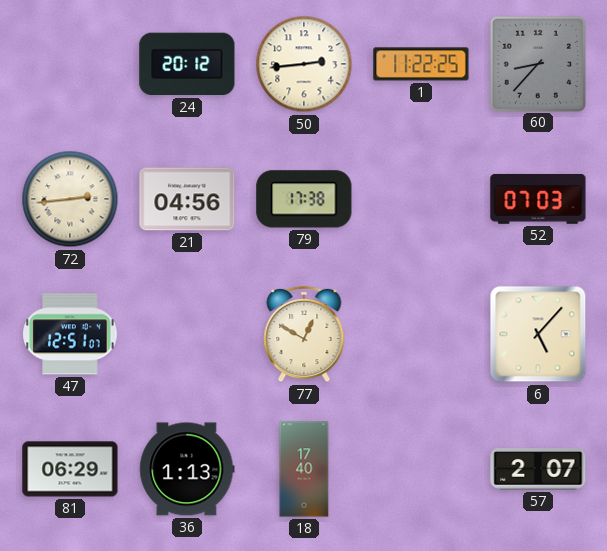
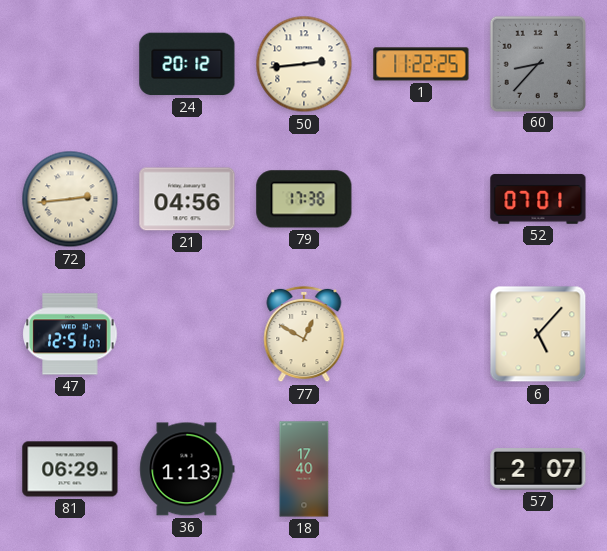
52: 07:03 -> 07:01
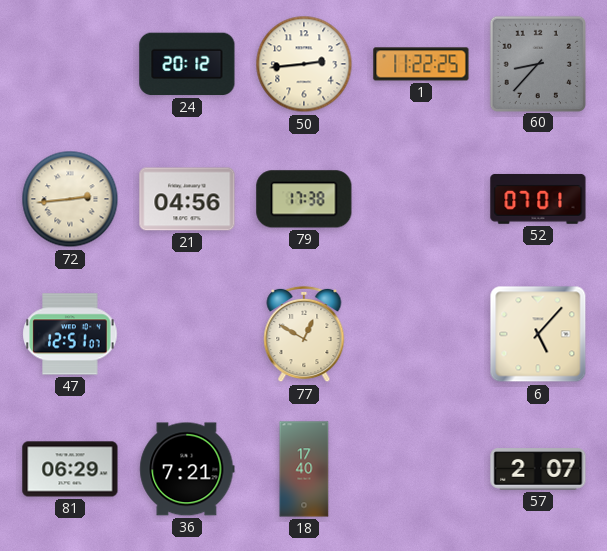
36: 1:13 -> 7:21
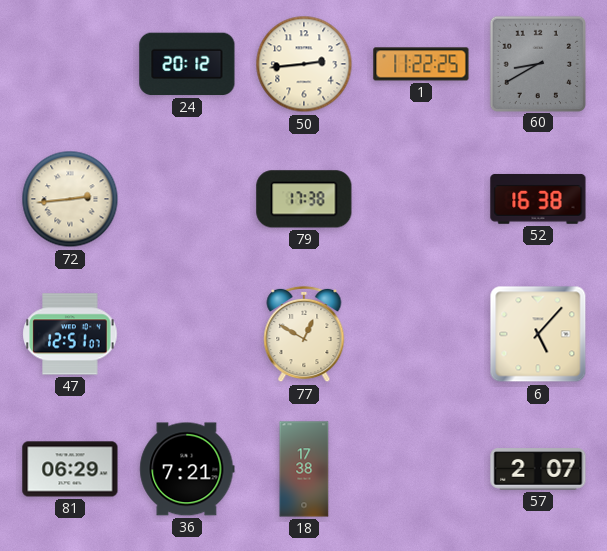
60: 8:37 -> 8:40
21: 04:56 -> none
52: 07:01 -> 16:38
18: 17:40 -> 17:38
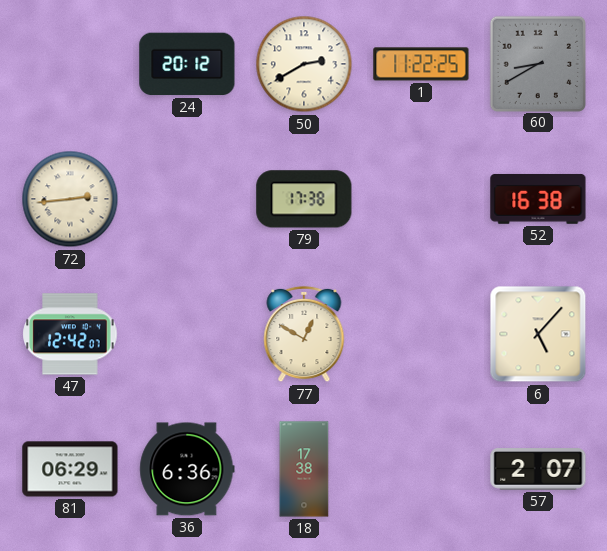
50: 2:44 -> 2:40
47: 12:51 -> 12:42
36: 7:21 -> 6:36
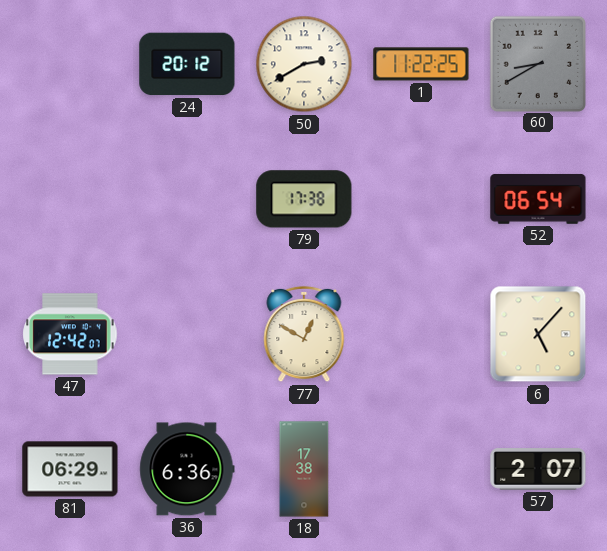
72: 2:44 -> none
52: 16:38 -> 06:54
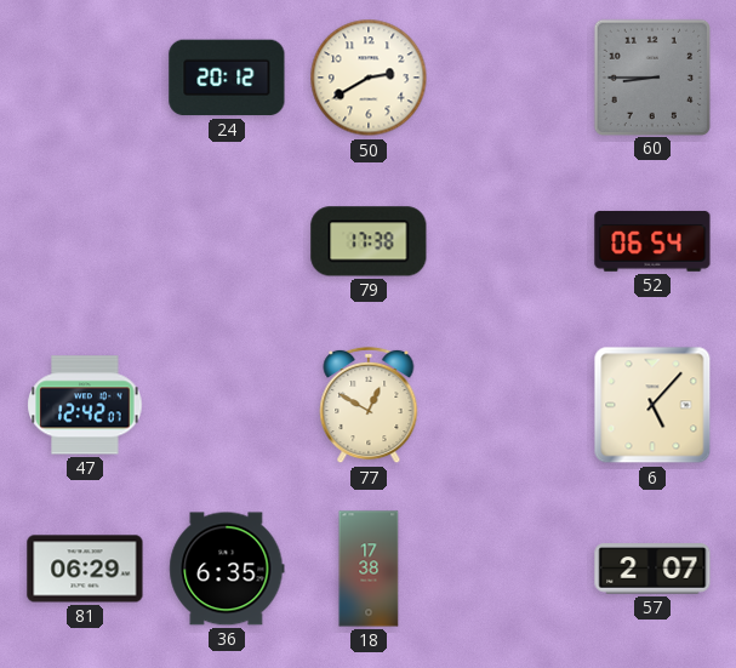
1: 11:22 -> none
60: 8:40 -> 8:45
36: 6:36 -> 6:35
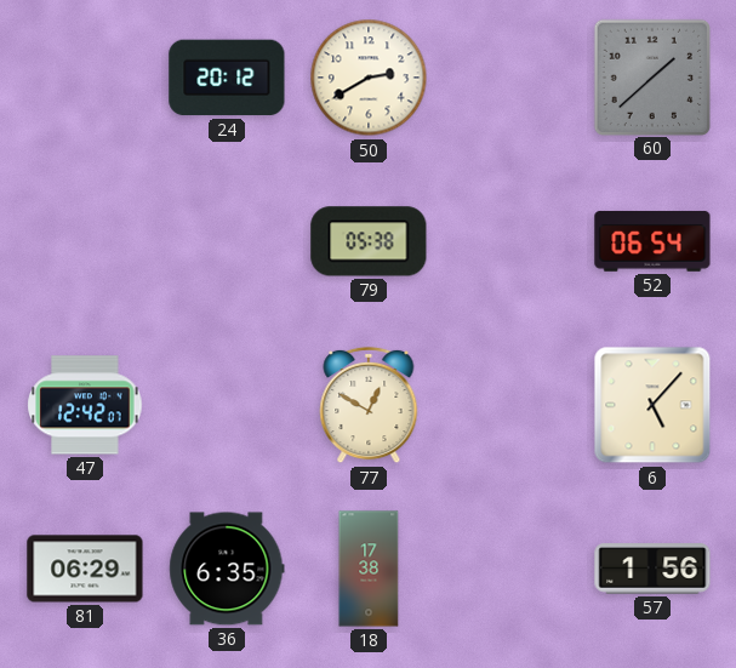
60: 8:45 -> 1:38
79: 17:38 -> 05:38
57: 2:07 -> 1:56
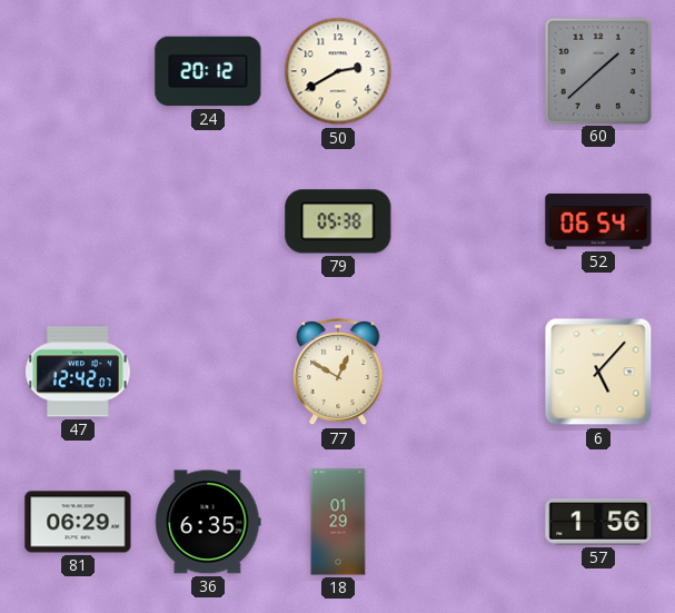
18: 17:38 -> 01:29
